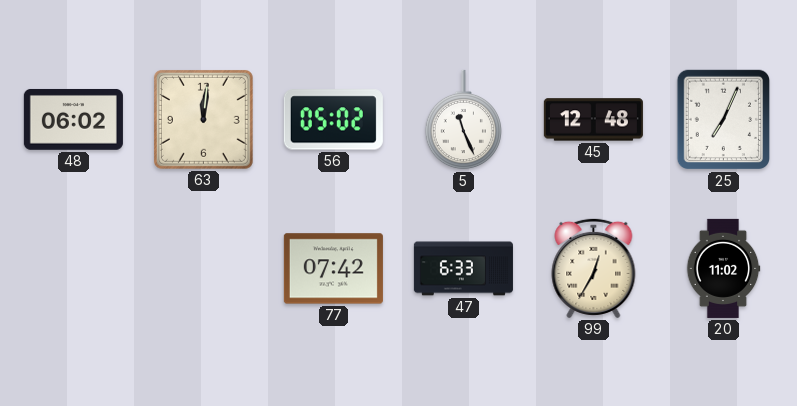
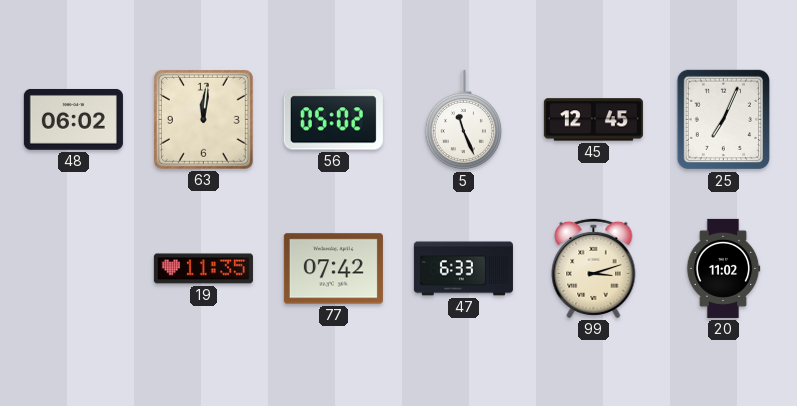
45: 12:48 -> 12:45
19: none -> 11:35
99: 12:35 -> 3:12
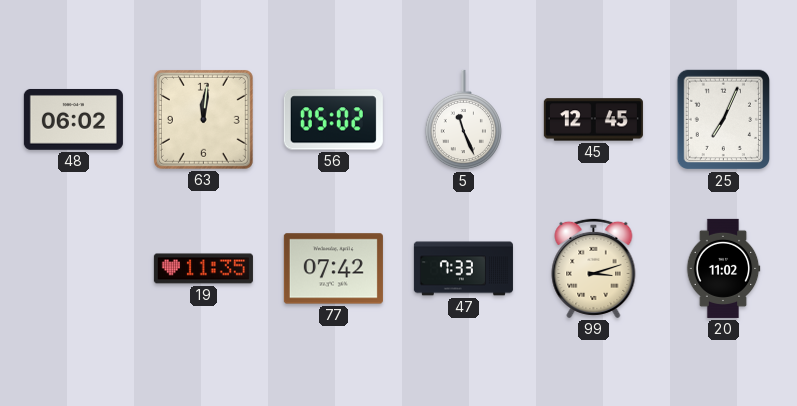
47: 6:33 -> 7:33
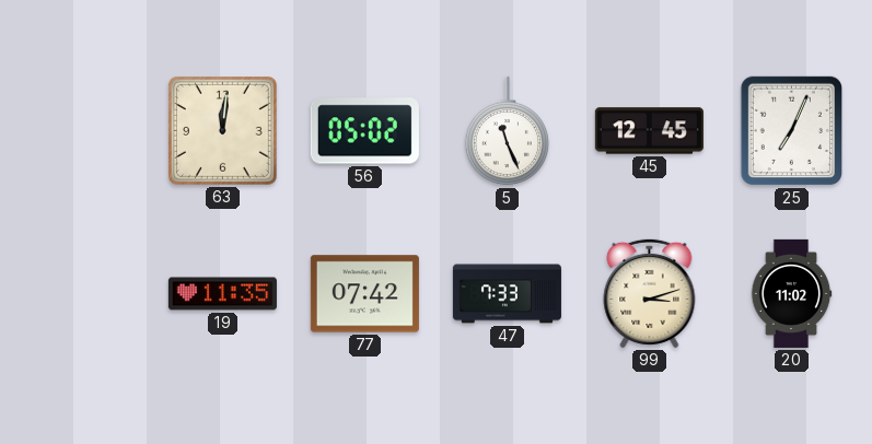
48: 06:02 -> none
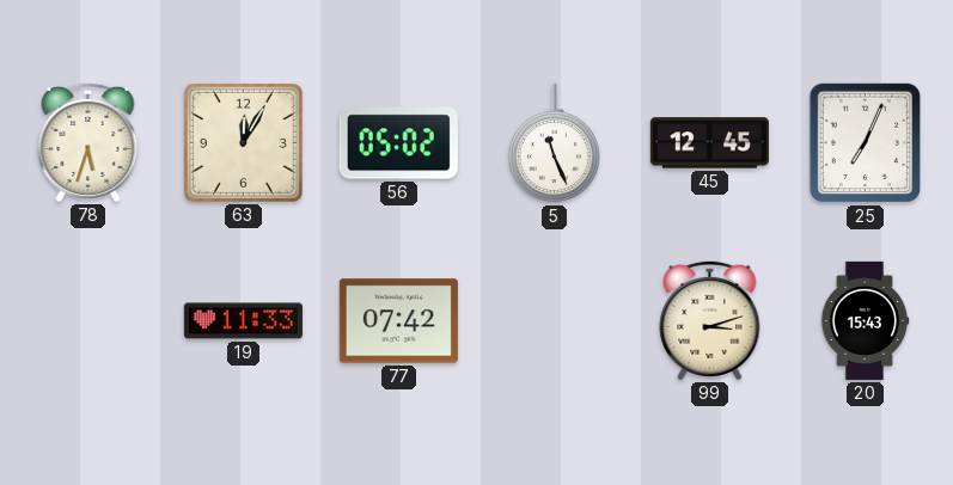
78: none -> 5:33
63: 12:01 -> 12:05
19: 11:35 -> 11:33
47: 7:33 -> none
20: 11:02 -> 15:43
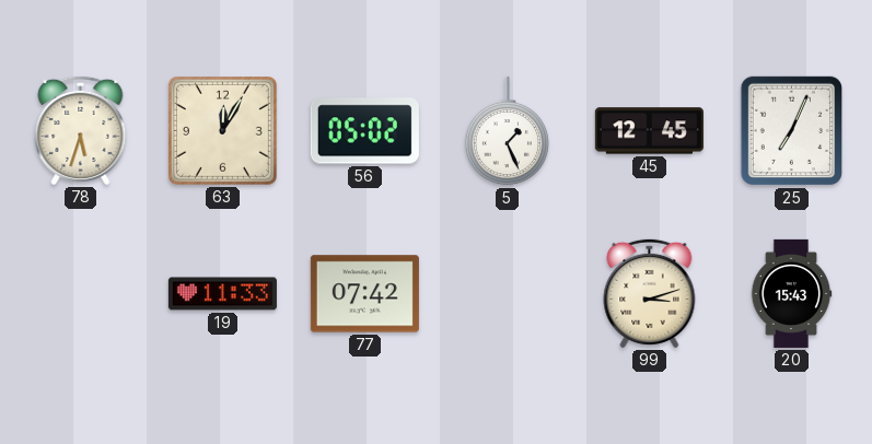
5: 11:26 -> 1:26
